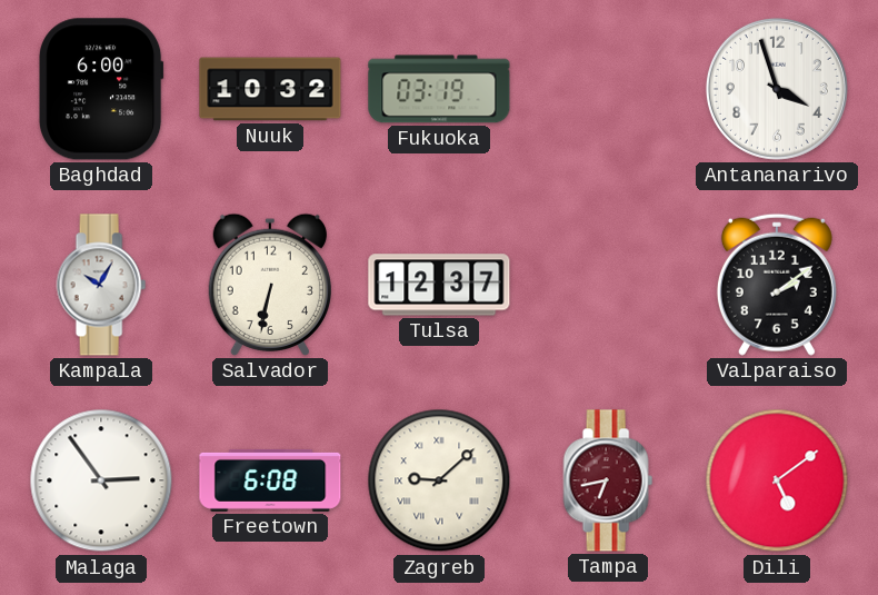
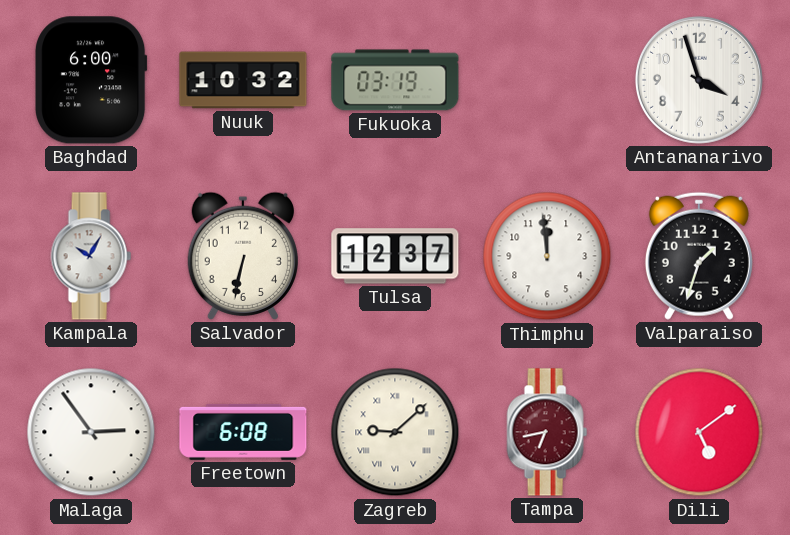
Thimphu: none -> 11:59
Valparaiso: 2:09 -> 1:33
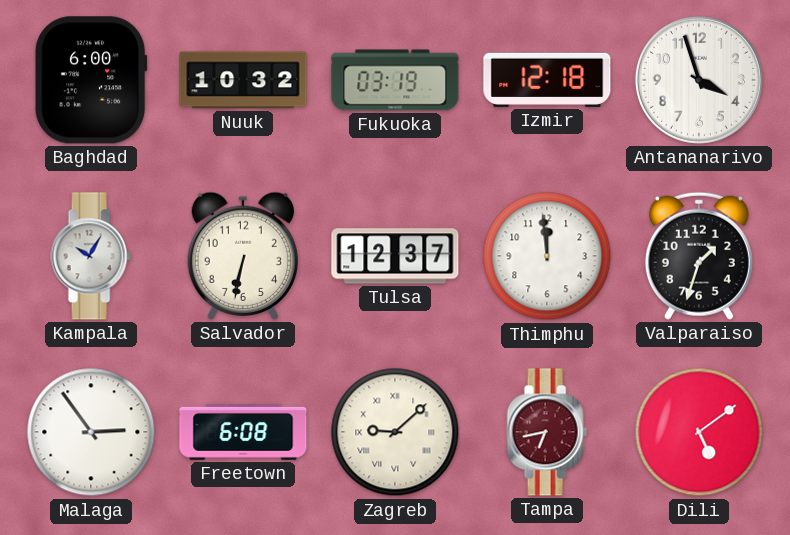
Izmir: none -> 12:18
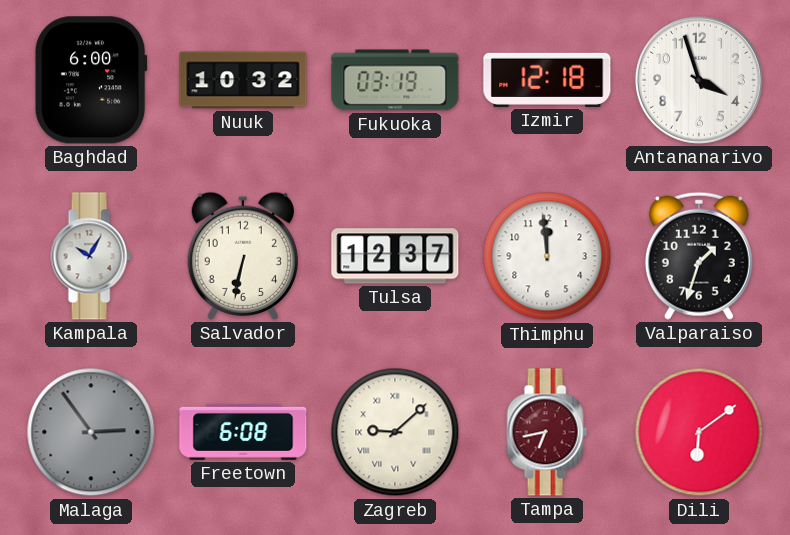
Malaga dial: white -> grey
Dili: 5:09 -> 6:09
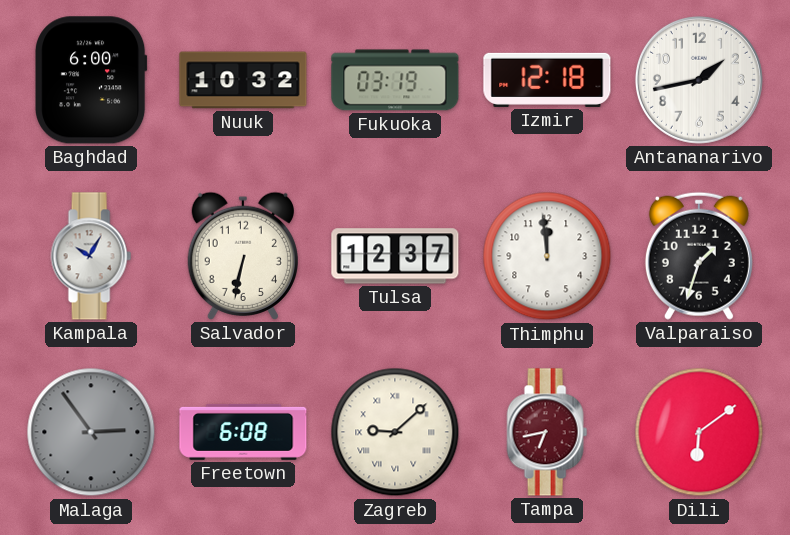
Antananarivo: 3:57 -> 1:43
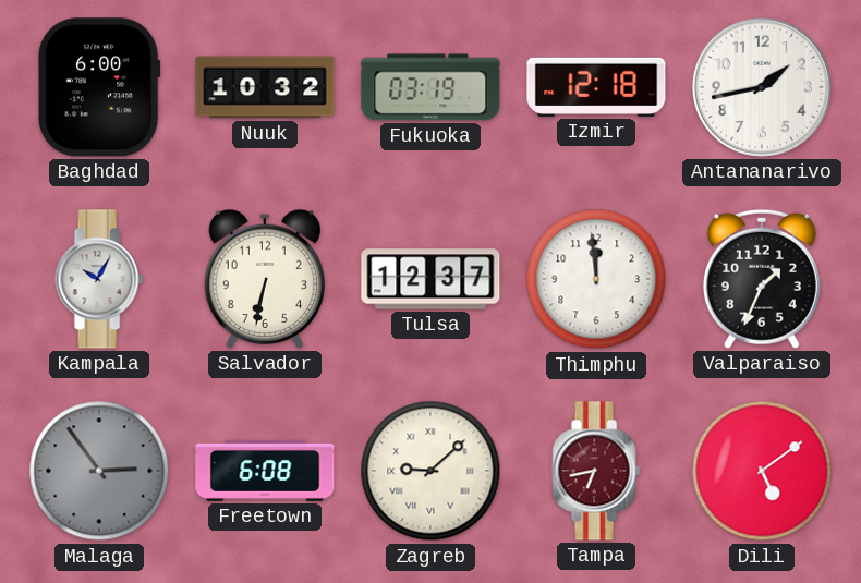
Valparaiso: 1:33 -> 1:34
Dili: 6:09 -> 5:09
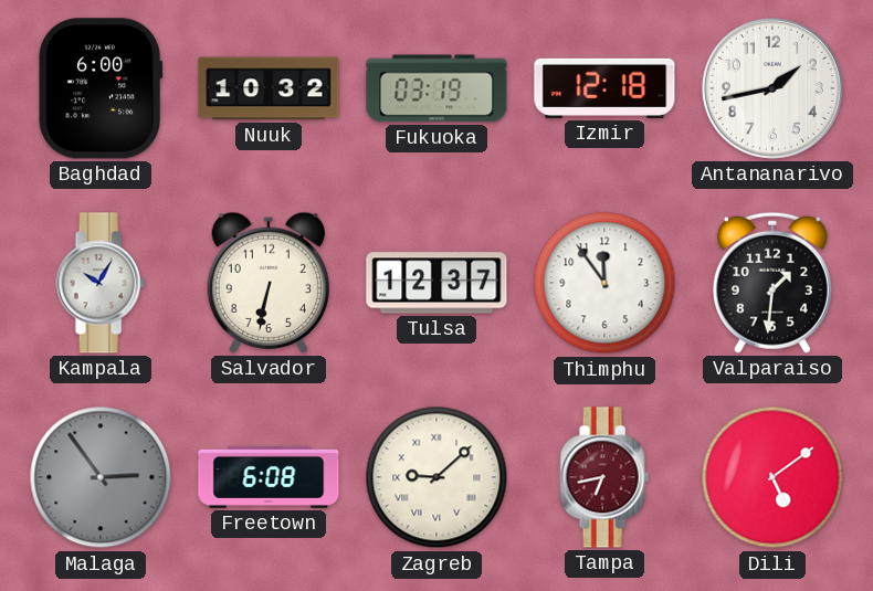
Thimphu: 11:59 -> 11:54
Valparaiso: 1:34 -> 1:31
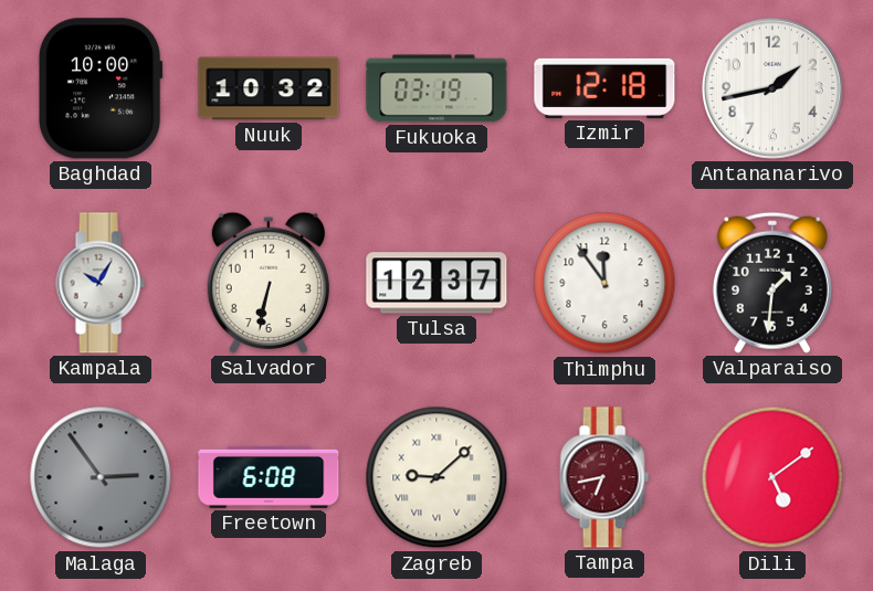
Baghdad: 6:00 -> 10:00
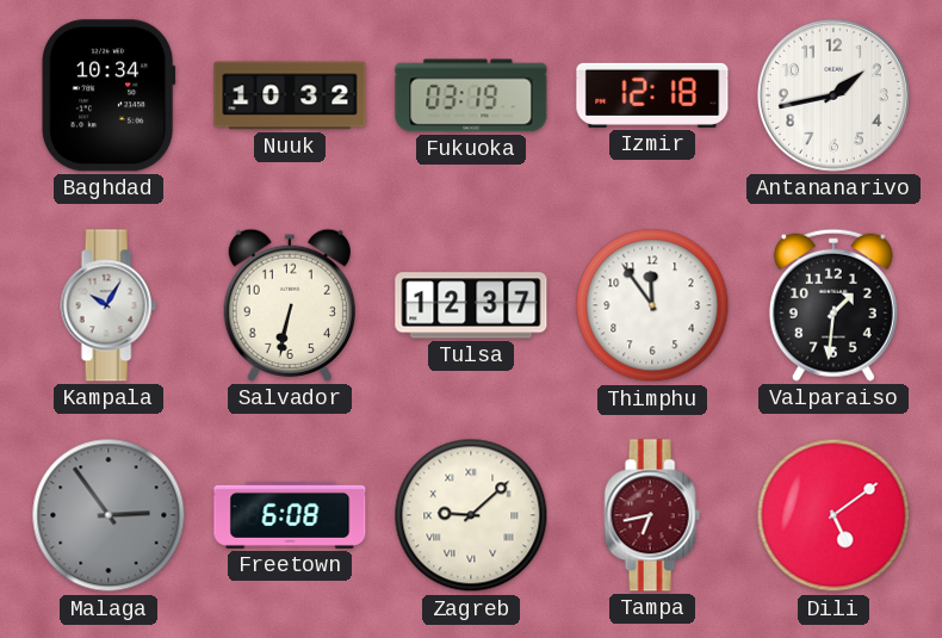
Baghdad: 10:00 -> 10:34
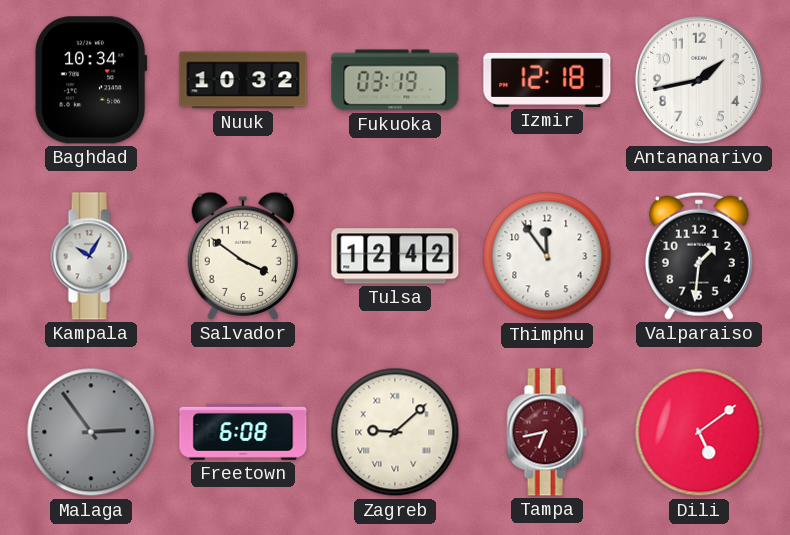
Salvador: 6:32 -> 3:51
Tulsa: 12:37 -> 12:42
